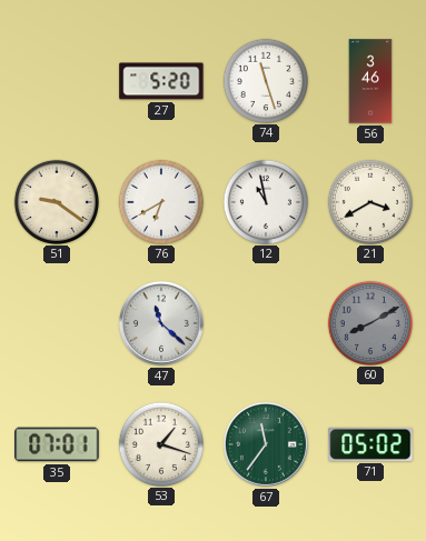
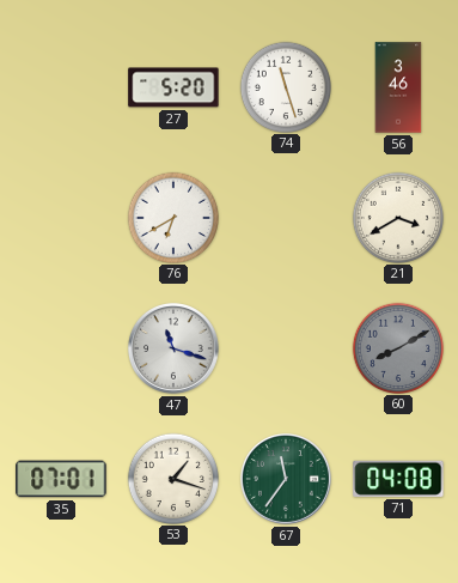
51: 9:21 -> none
12: 10:58 -> none
47: 11:22 -> 11:18
71: 05:02 -> 04:08
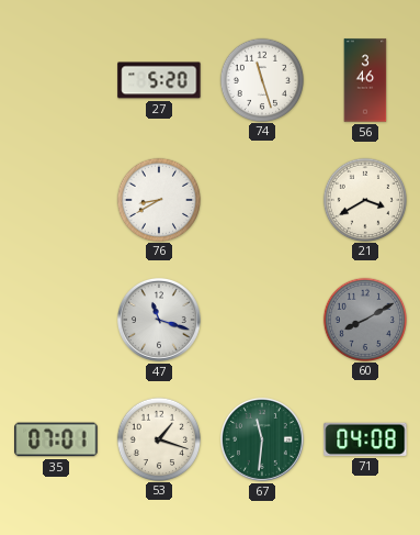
76: 6:40 -> 8:40
67: 11:36 -> 11:31
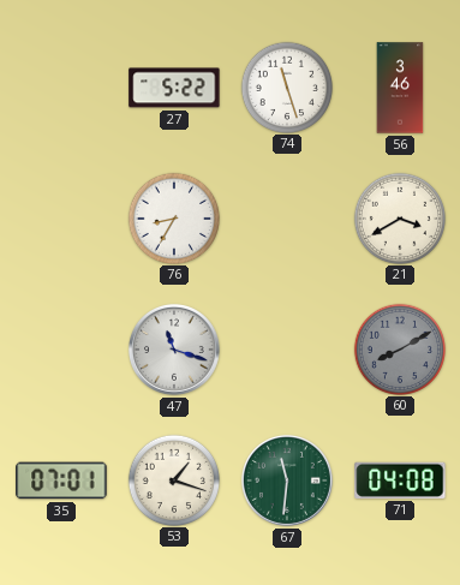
27: 5:20 -> 5:22
76: 8:40 -> 8:35
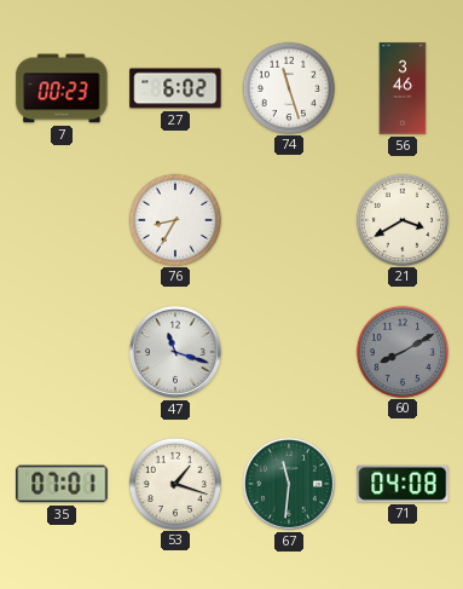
7: none -> 00:23
27: 5:22 -> 6:02
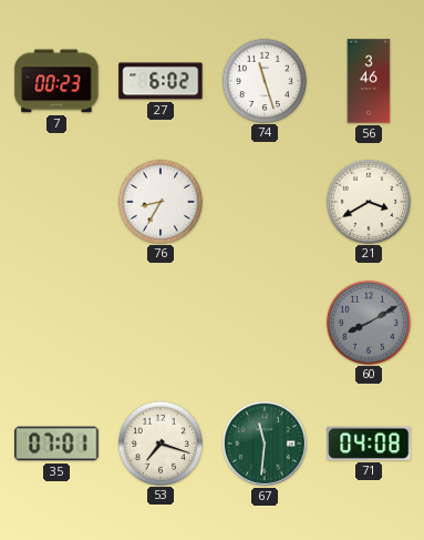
47: 11:18 -> none
53: 1:18 -> 7:18
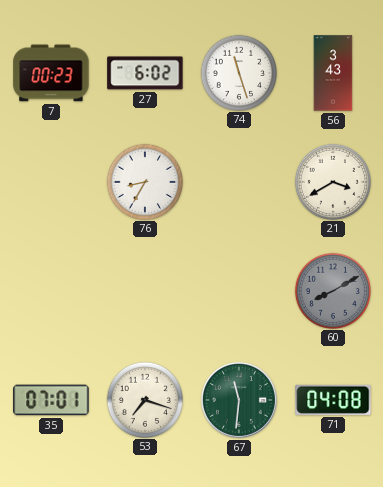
56: 3:46 -> 3:43
